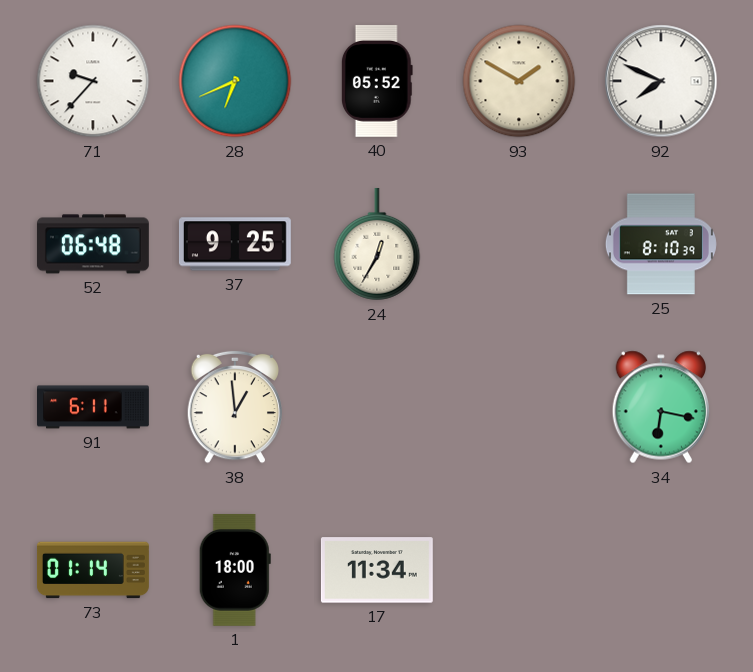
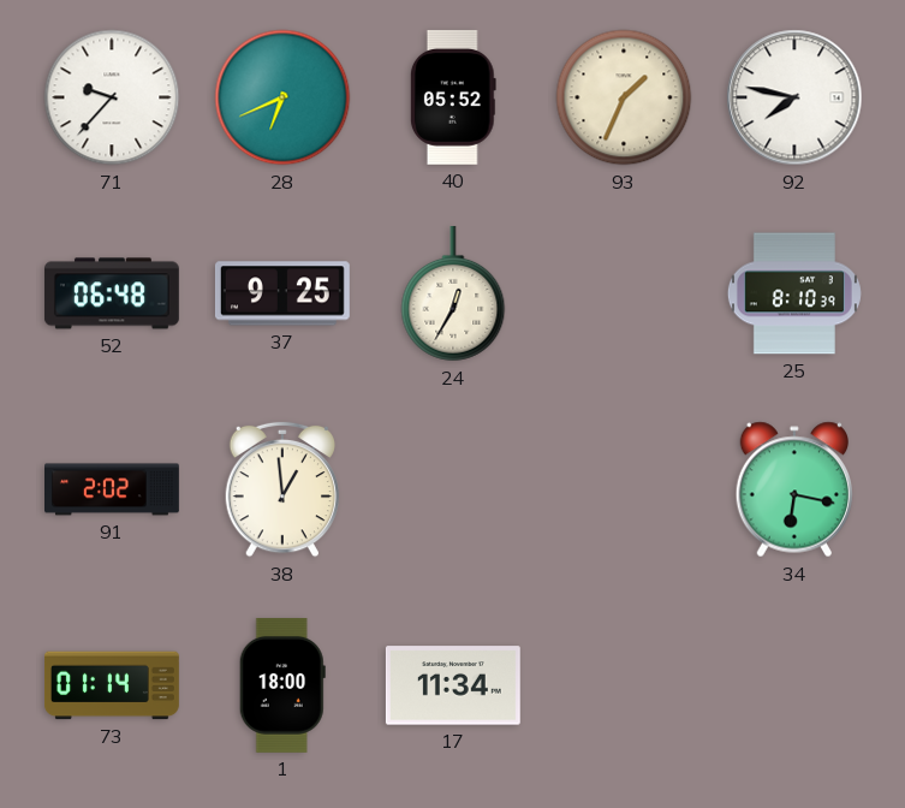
93: 1:50 -> 1:34
92: 7:49 -> 7:47
91: 6:11 -> 2:02
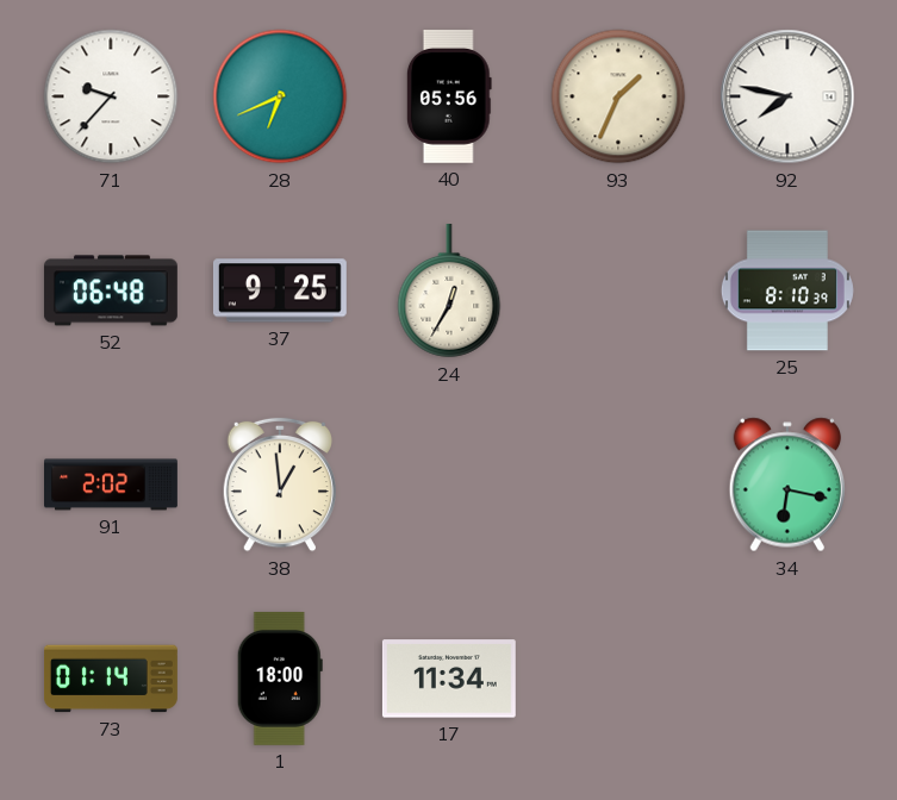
40: 05:52 -> 05:56
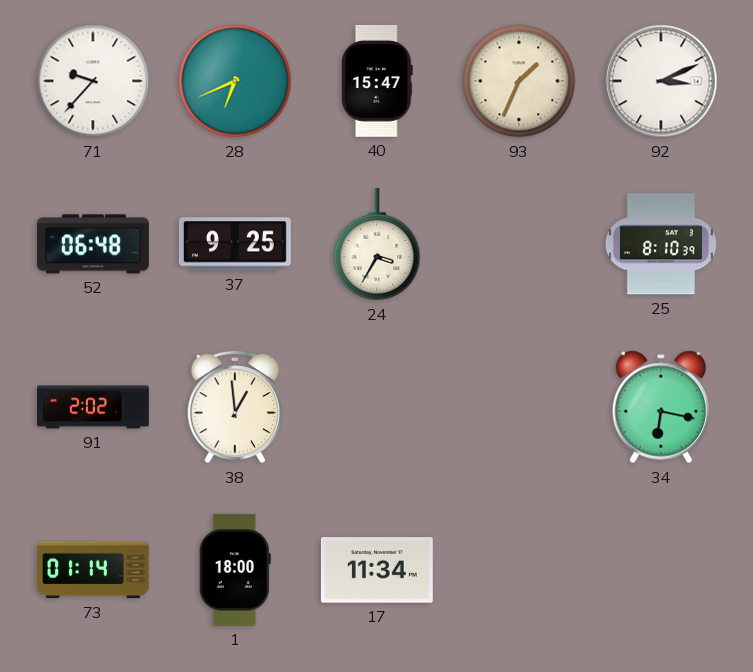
40: 05:56 -> 15:47
92: 7:47 -> 3:11
24: 12:35 -> 3:35
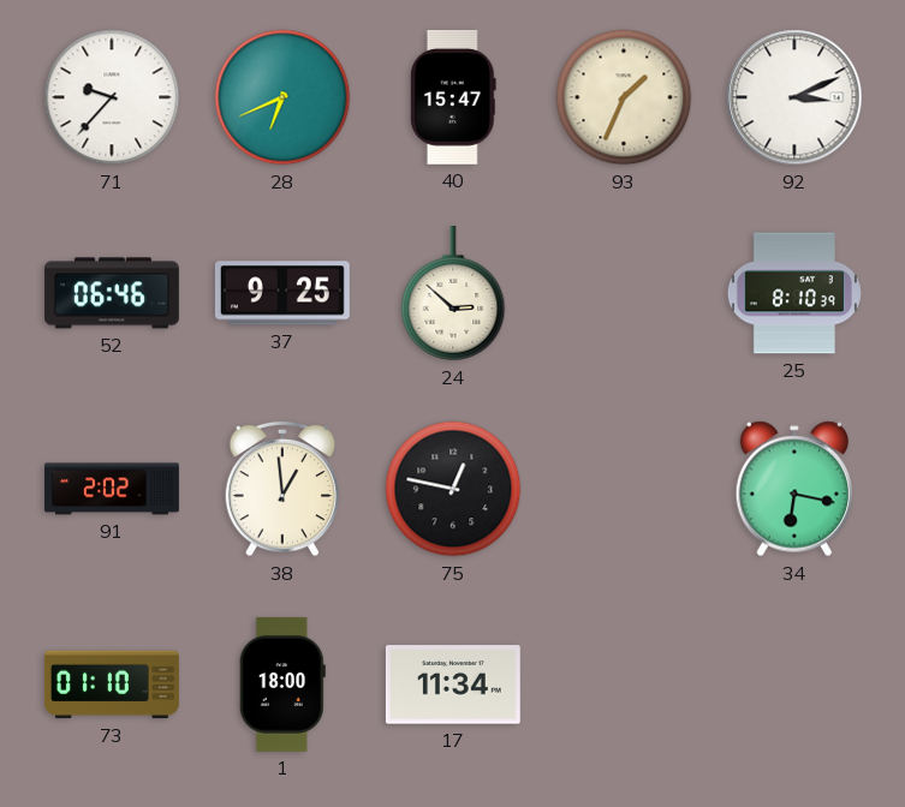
52: 06:48 -> 06:46
24: 3:35 -> 2:52
75: none -> 12:47
73: 01:14 -> 01:10
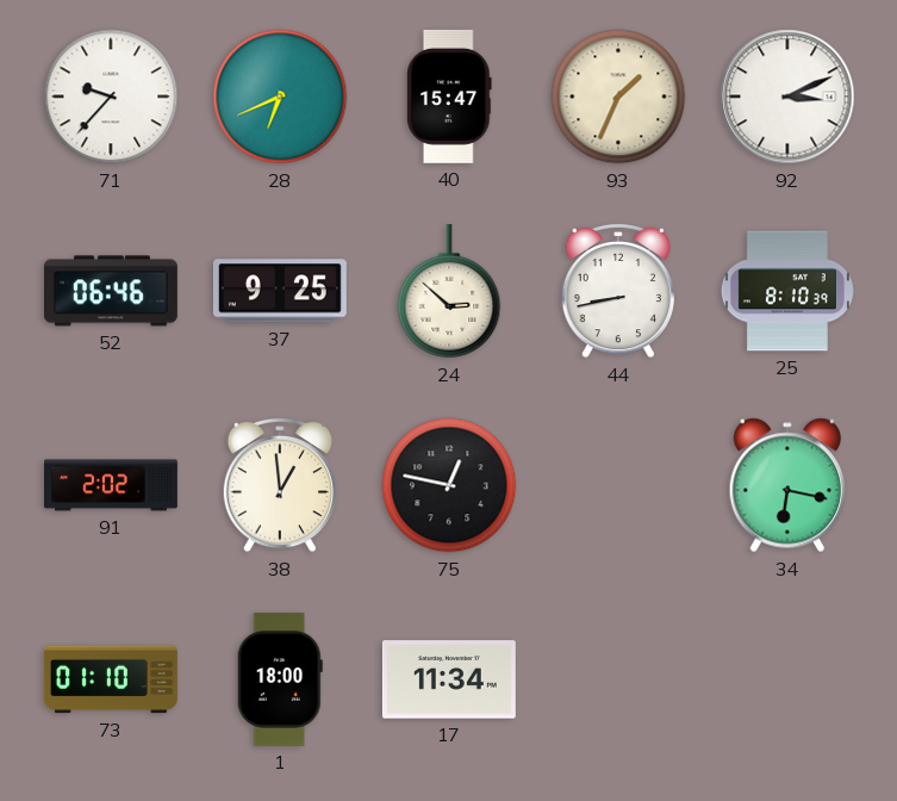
44: none -> 8:43
